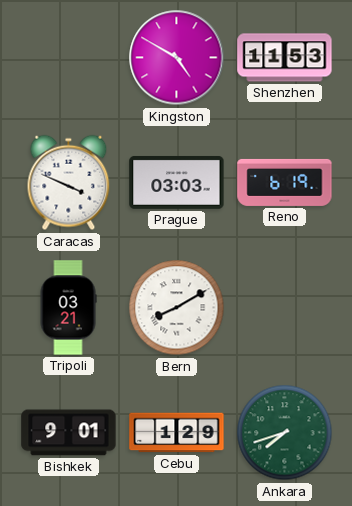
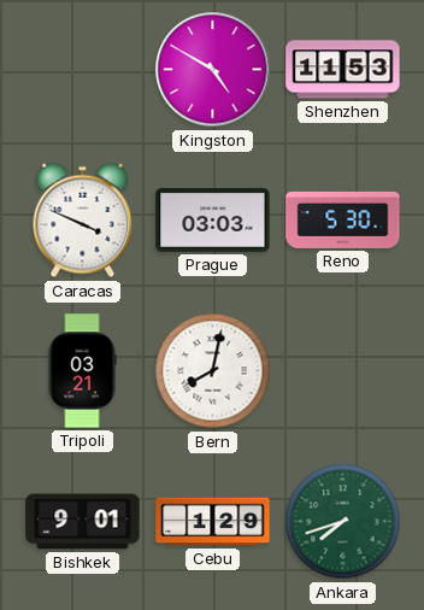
Reno: 6:19 -> 5:30
Bern: 8:10 -> 8:02
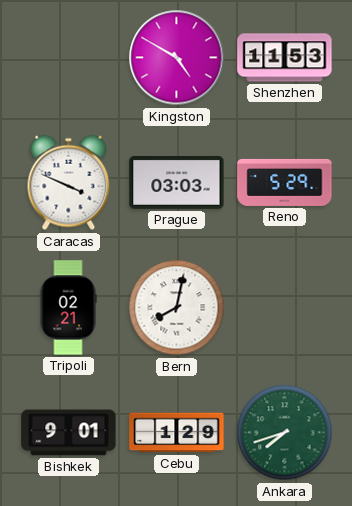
Reno: 5:30 -> 5:29
Tripoli: 03:21 -> 02:21
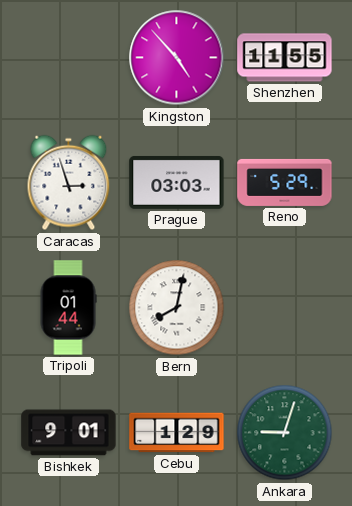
Kingston: 4:50 -> 4:53
Shenzhen: 11:53 -> 11:55
Caracas: 3:49 -> 2:57
Tripoli: 02:21 -> 01:44
Ankara: 7:42 -> 9:03
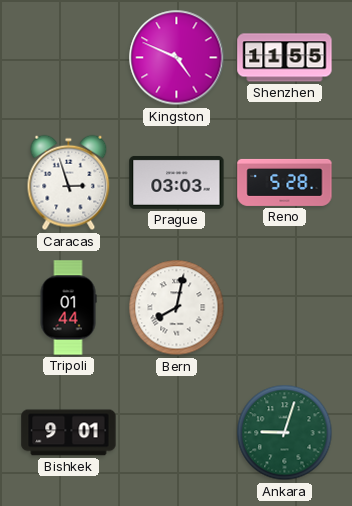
Kingston: 4:53 -> 4:49
Reno: 5:29 -> 5:28
Cebu: 1:29 -> none
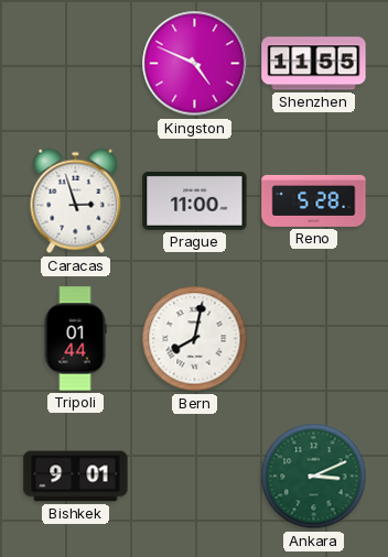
Prague: 03:03 -> 11:00
Ankara: 9:03 -> 3:11
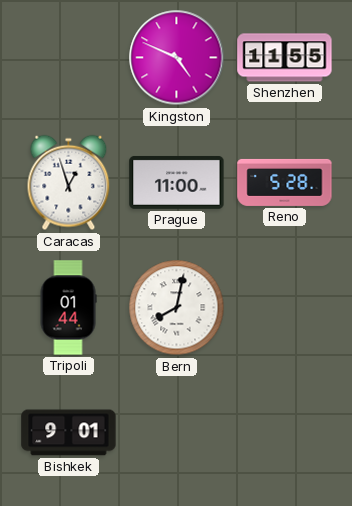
Caracas: 2:57 -> 12:57
Ankara: 3:11 -> none
